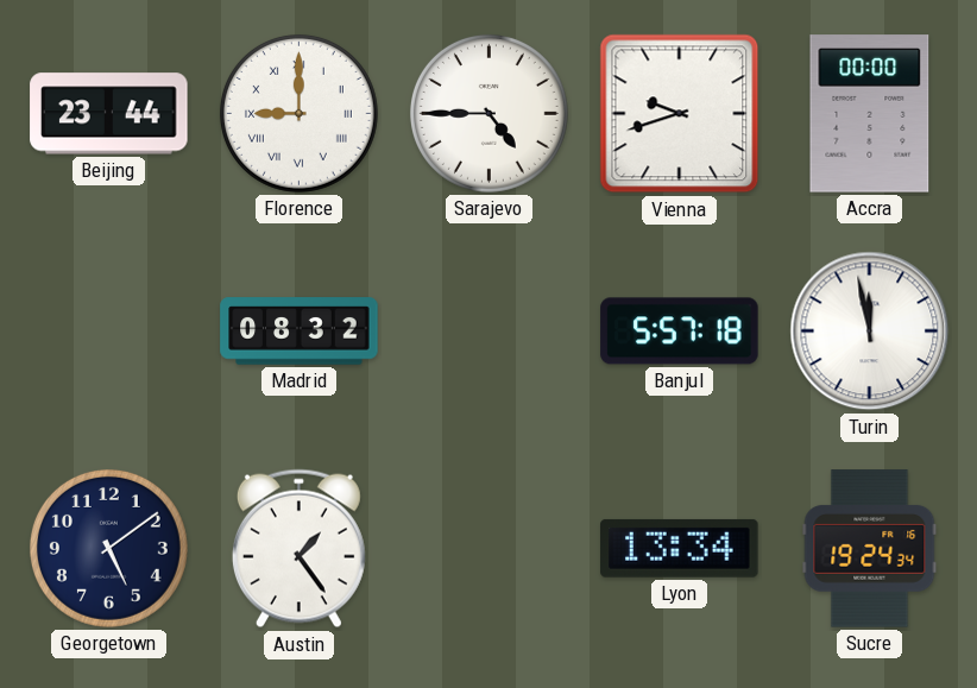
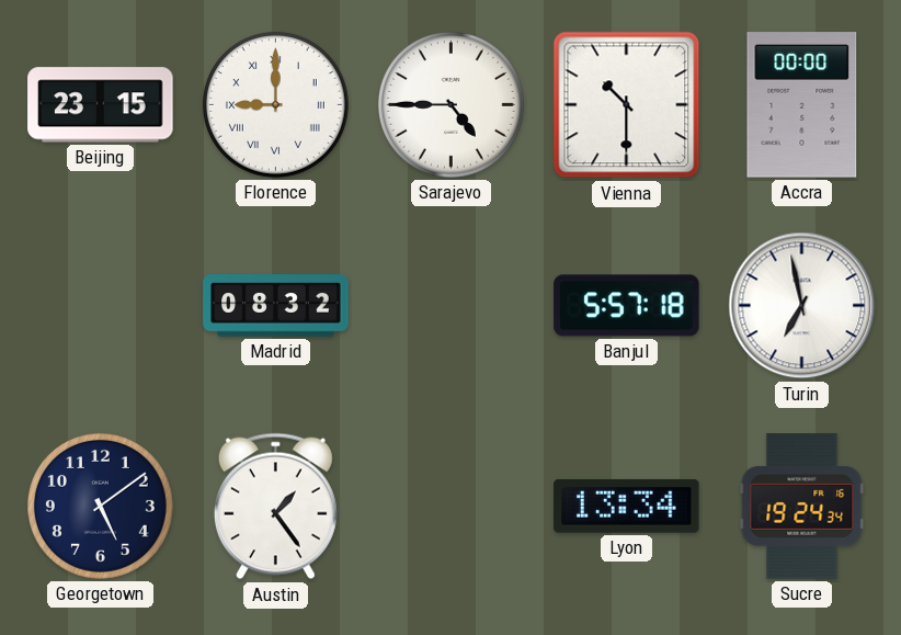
Beijing: 23:44 -> 23:15
Vienna: 9:42 -> 10:30
Turin: 11:58 -> 6:58
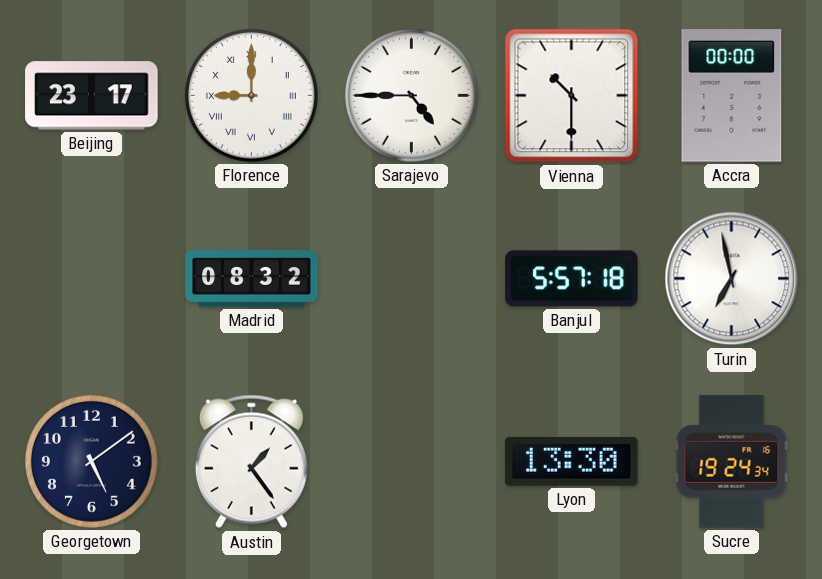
Beijing: 23:15 -> 23:17
Lyon: 13:34 -> 13:30
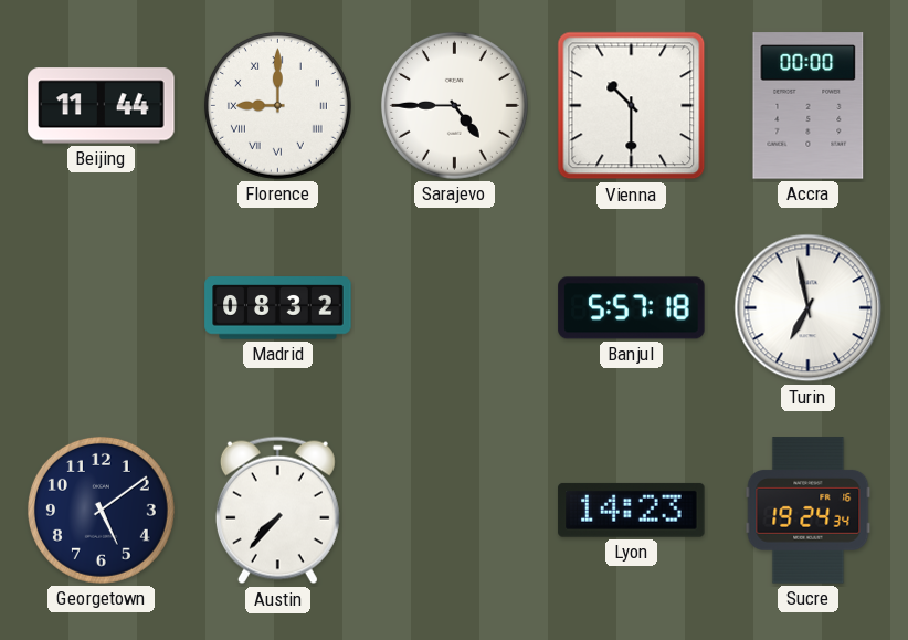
Beijing: 23:17 -> 11:44
Austin: 1:24 -> 7:37
Lyon: 13:30 -> 14:23
